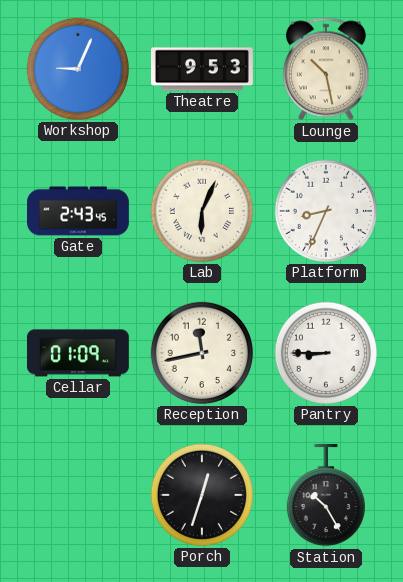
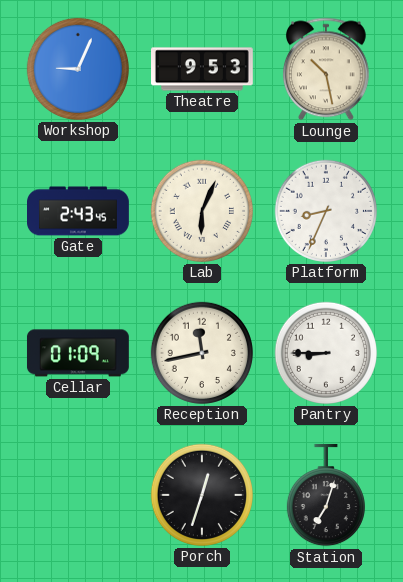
Station: 10:25 -> 7:03
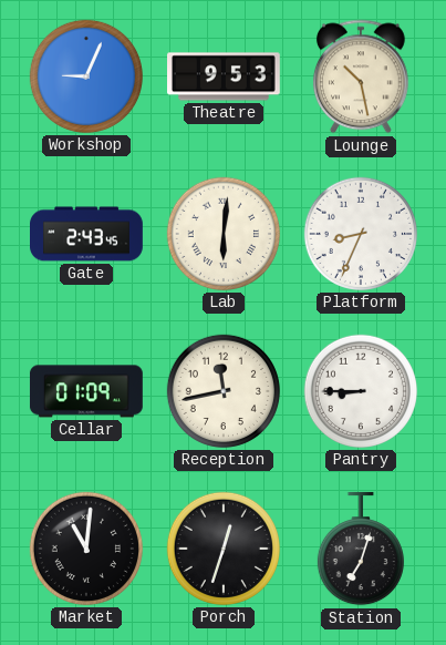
Lab: 6:04 -> 6:01
Market: none -> 11:01
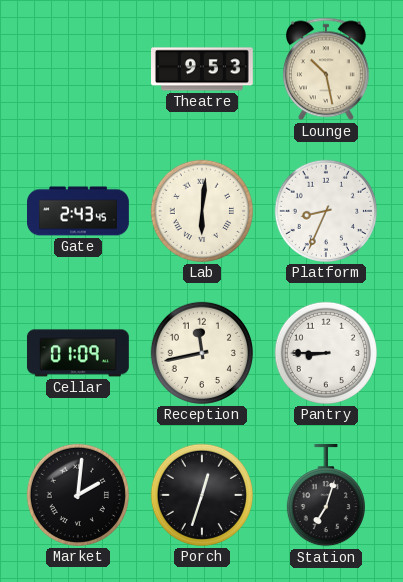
Workshop: 9:04 -> none
Market: 11:01 -> 2:01
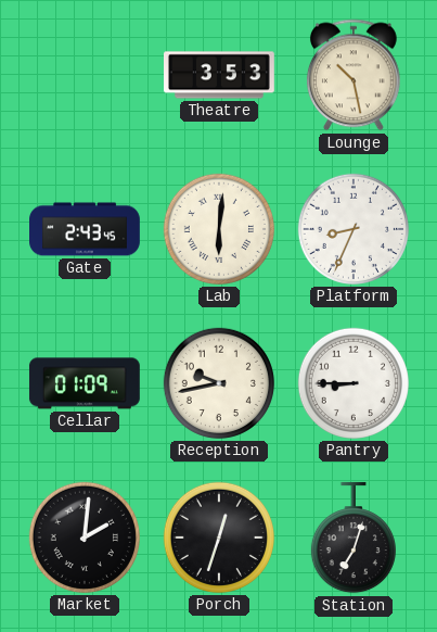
Theatre: 9:53 -> 3:53
Reception: 11:43 -> 9:43
